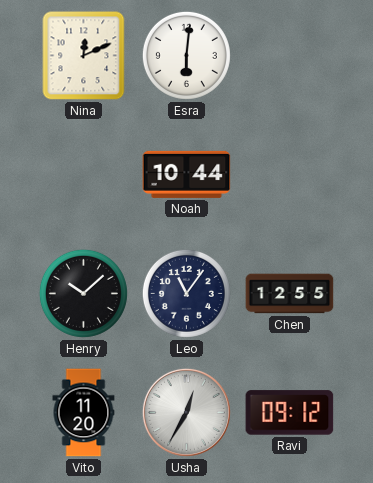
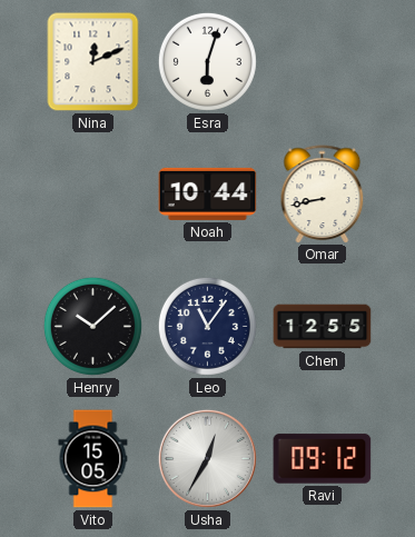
Esra: 6:01 -> 6:03
Omar: none -> 8:43
Vito: 11:20 -> 15:05
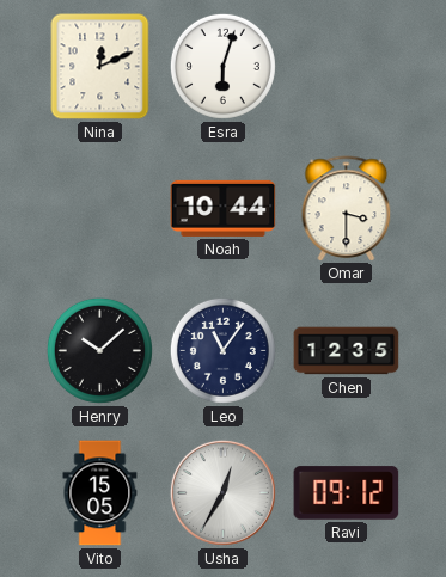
Omar: 8:43 -> 3:30
Chen: 12:55 -> 12:35
